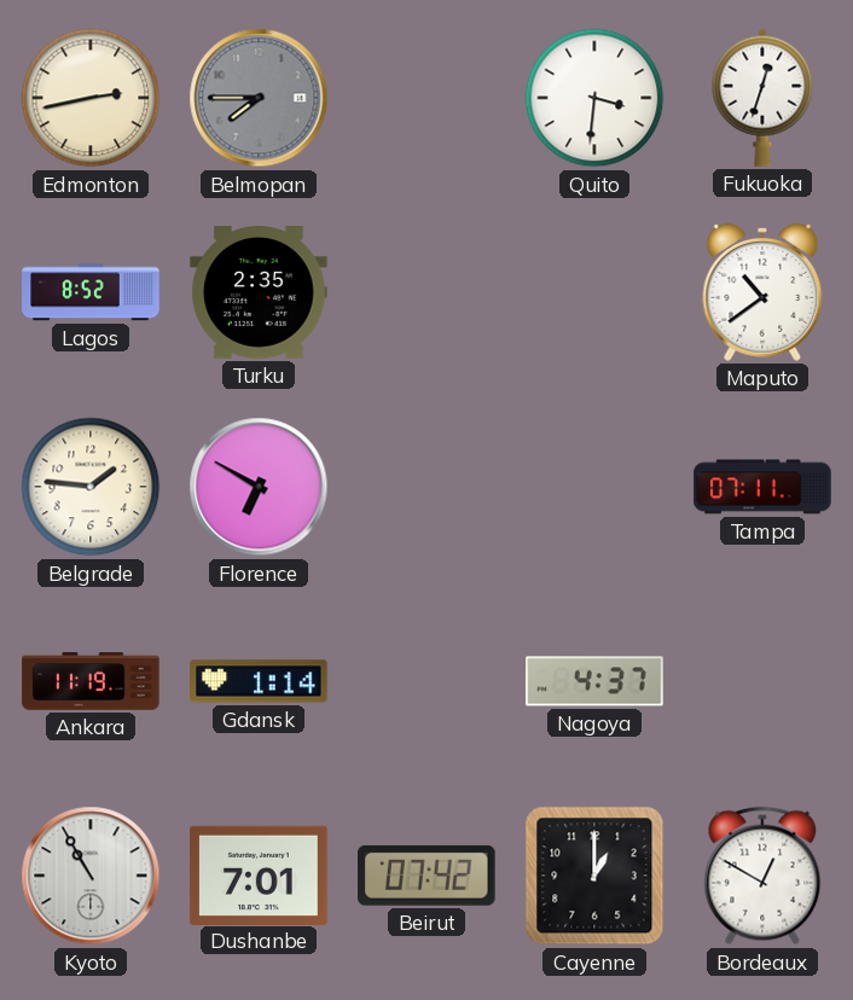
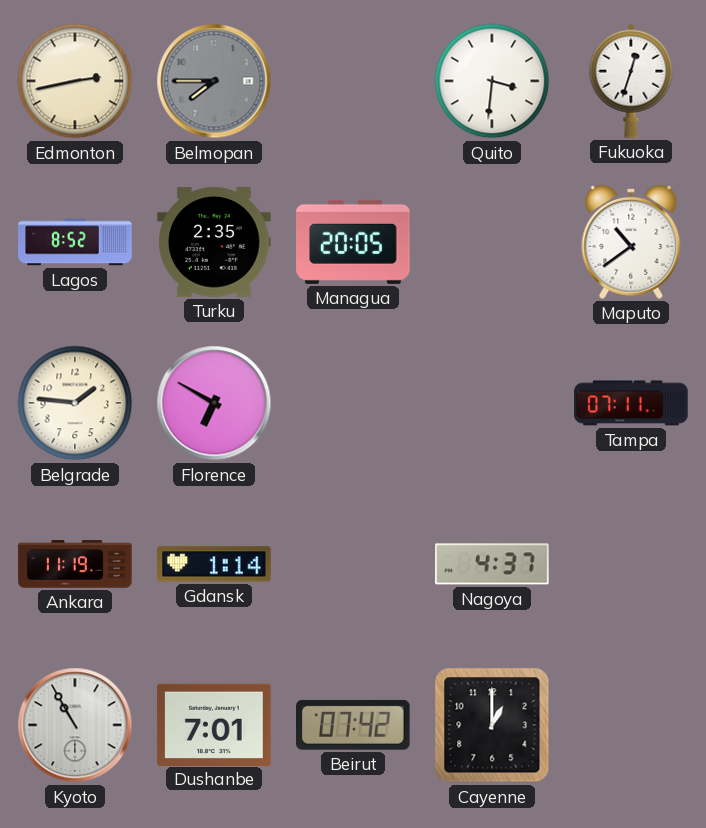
Managua: none -> 20:05
Bordeaux: 12:50 -> none
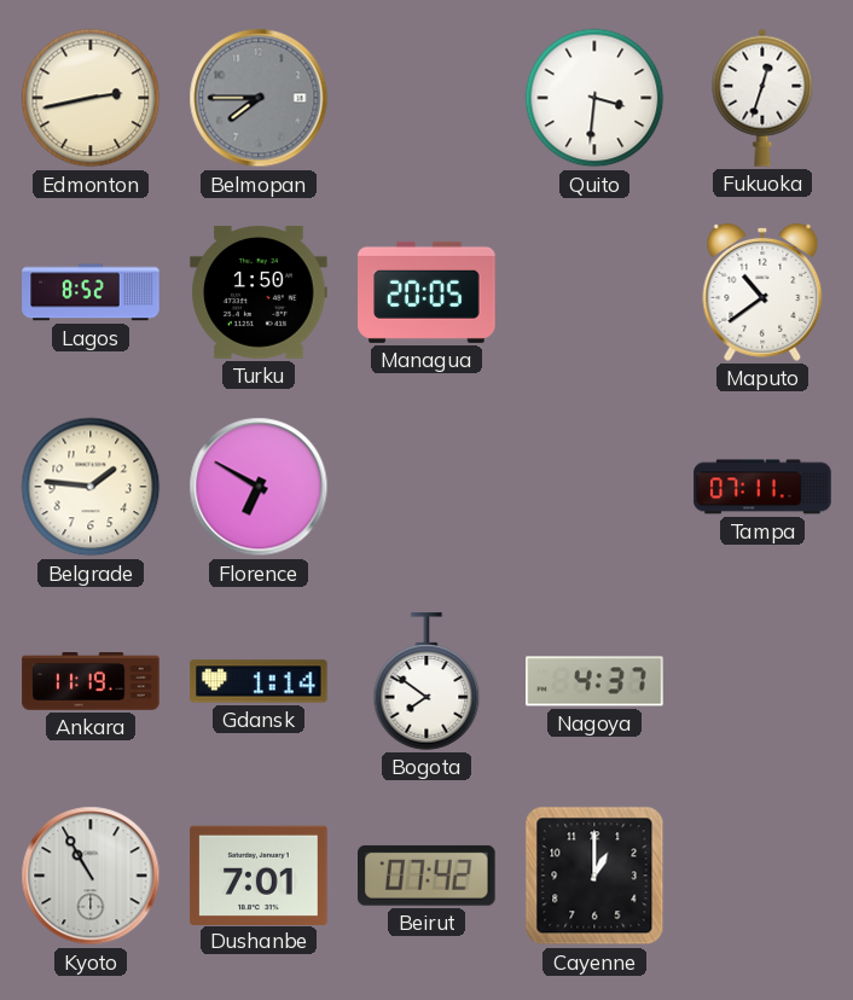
Turku: 2:35 -> 1:50
Bogota: none -> 7:51
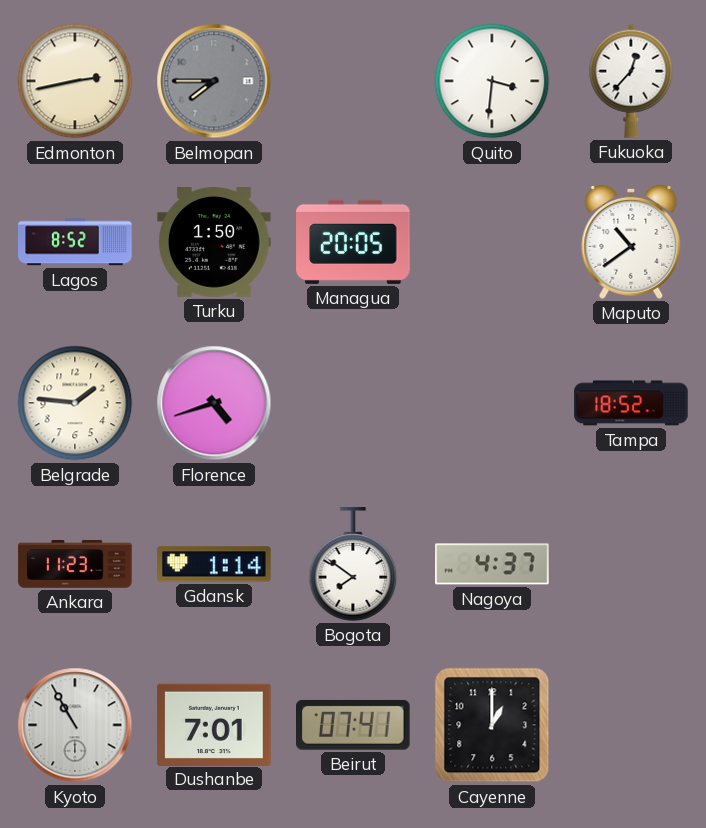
Fukuoka: 12:33 -> 12:37
Florence: 6:50 -> 4:42
Tampa: 07:11 -> 18:52
Ankara: 11:19 -> 11:23
Beirut: 07:42 -> 07:41
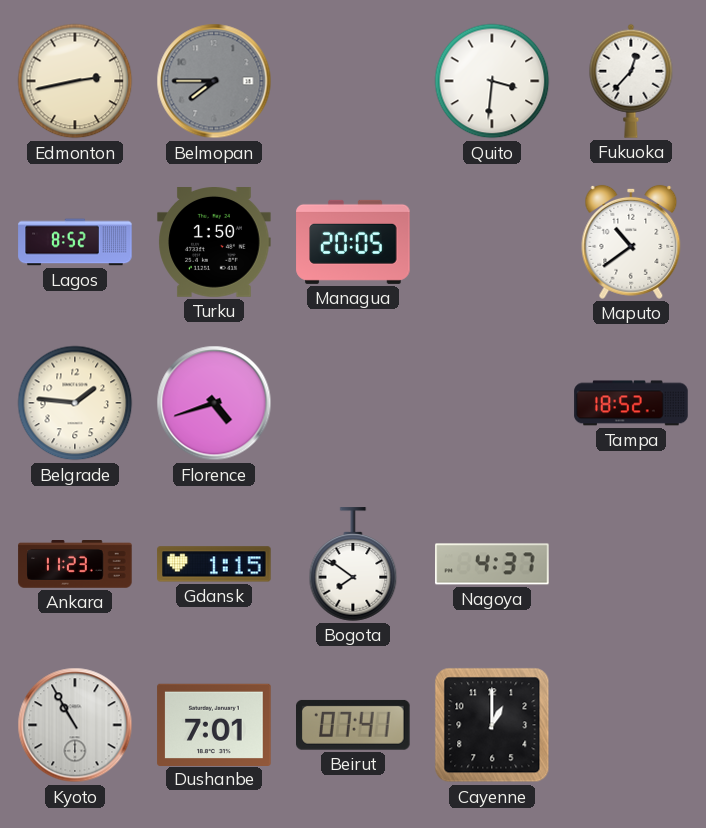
Gdansk: 1:14 -> 1:15
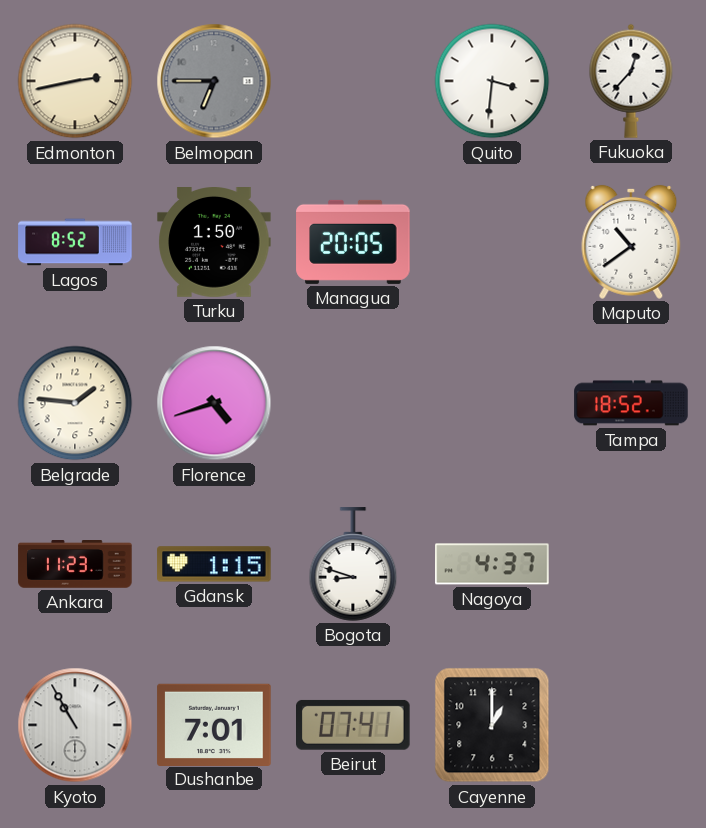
Belmopan: 7:45 -> 6:45
Bogota: 7:51 -> 8:48
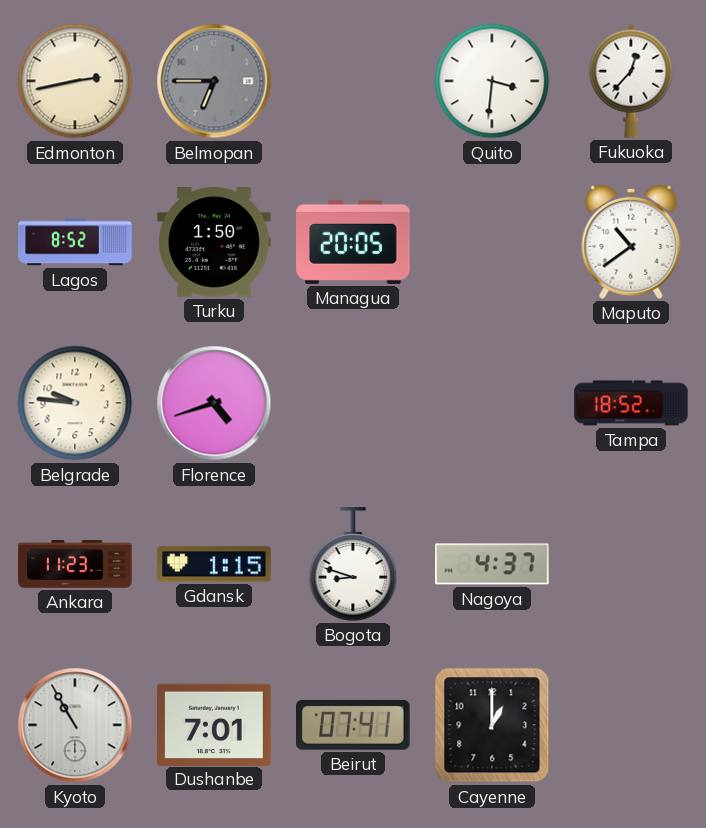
Belgrade: 1:46 -> 9:46
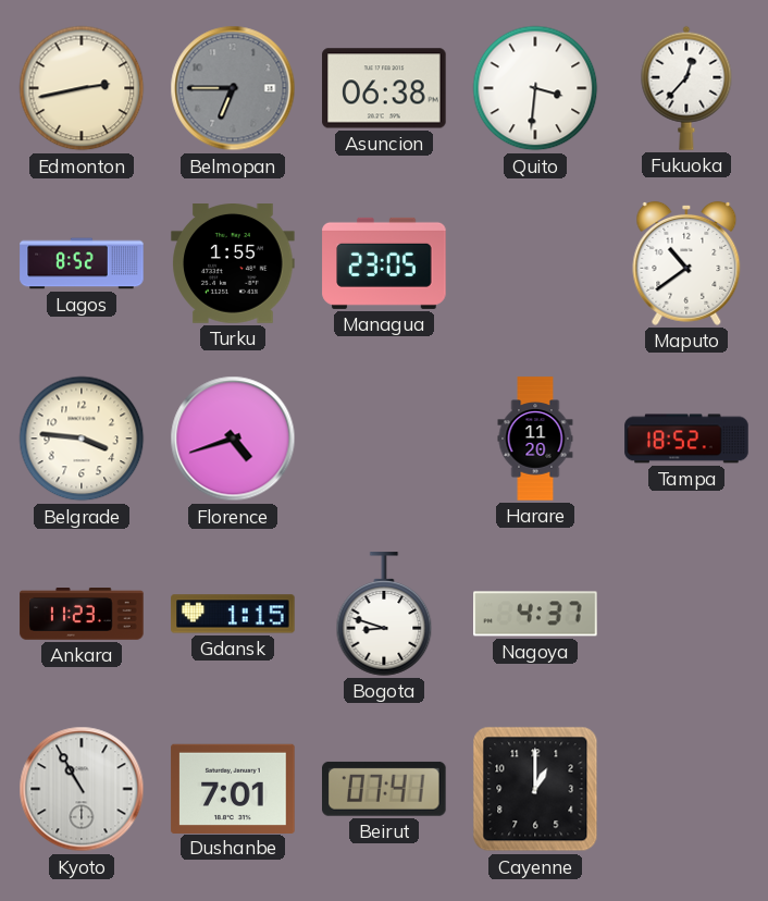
Asuncion: none -> 06:38
Turku: 1:50 -> 1:55
Managua: 20:05 -> 23:05
Belgrade: 9:46 -> 3:46
Harare: none -> 11:20
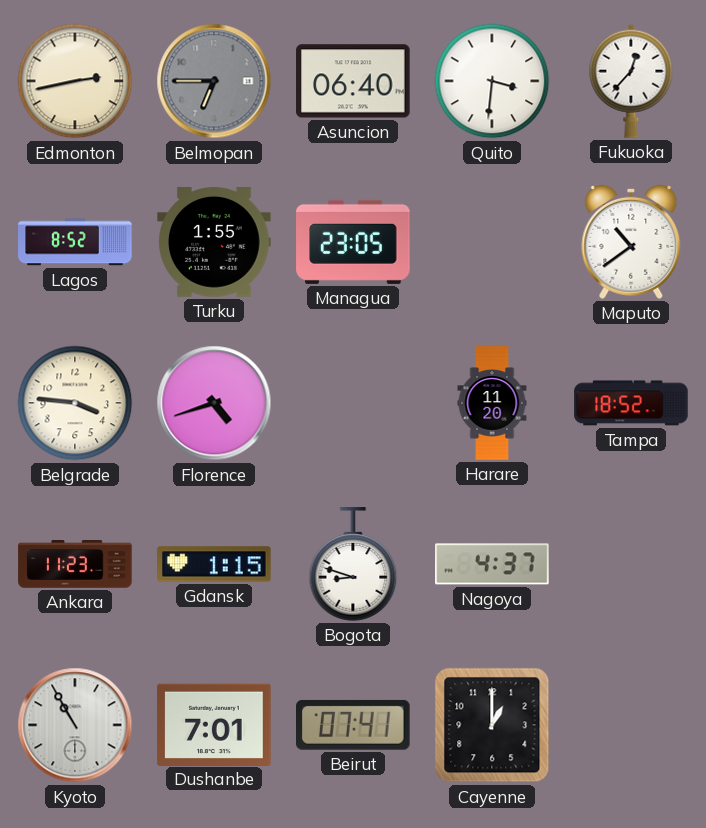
Asuncion: 06:38 -> 06:40
